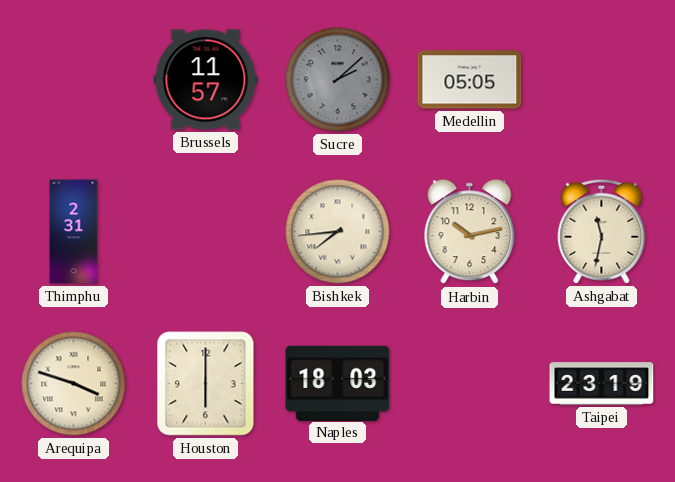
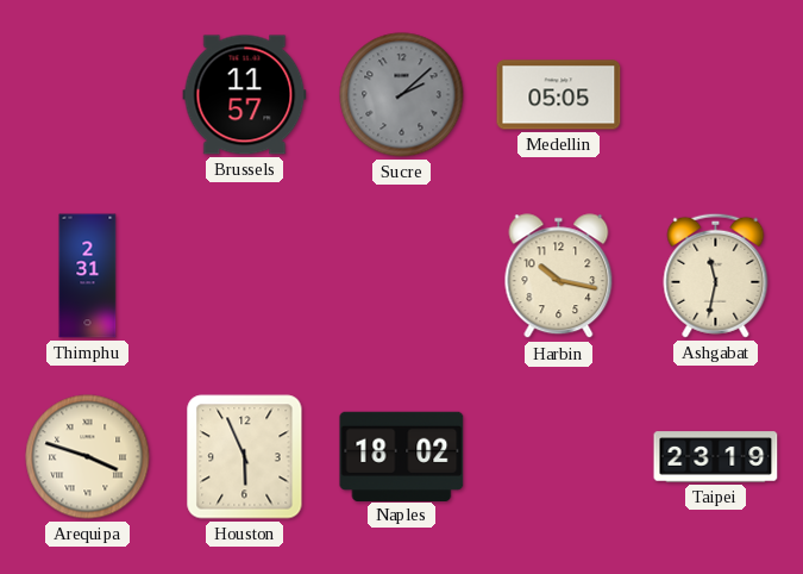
Bishkek: 7:44 -> none
Harbin: 10:13 -> 10:17
Houston: 6:00 -> 5:56
Naples: 18:03 -> 18:02
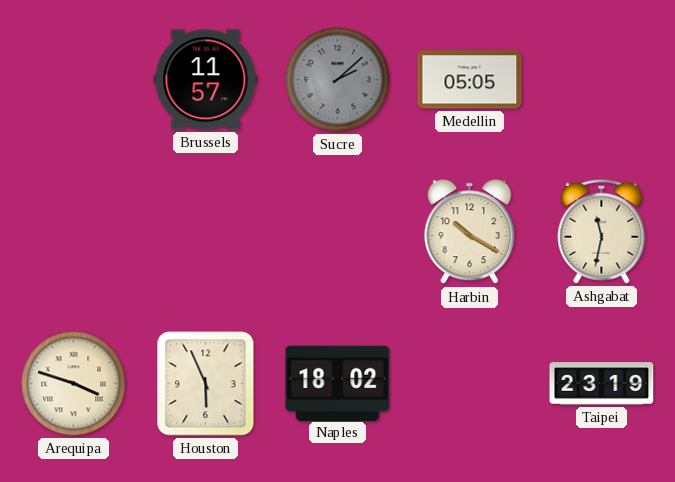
Thimphu: 2:31 -> none
Harbin: 10:17 -> 10:20
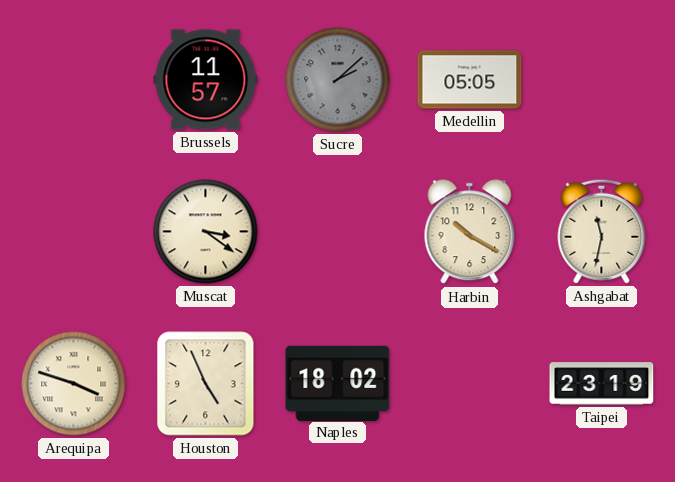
Muscat: none -> 3:21
Houston: 5:56 -> 4:56
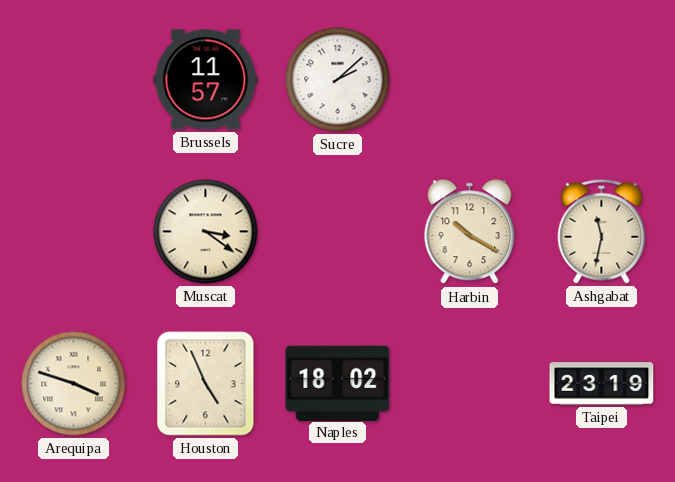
Sucre dial: grey -> white
Medellin: 05:05 -> none
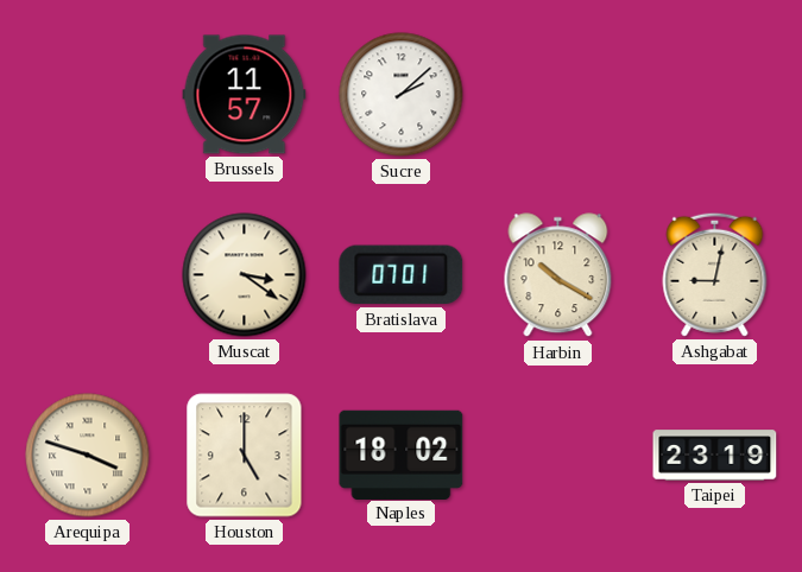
Bratislava: none -> 07:01
Ashgabat: 11:32 -> 9:02
Houston: 4:56 -> 5:00
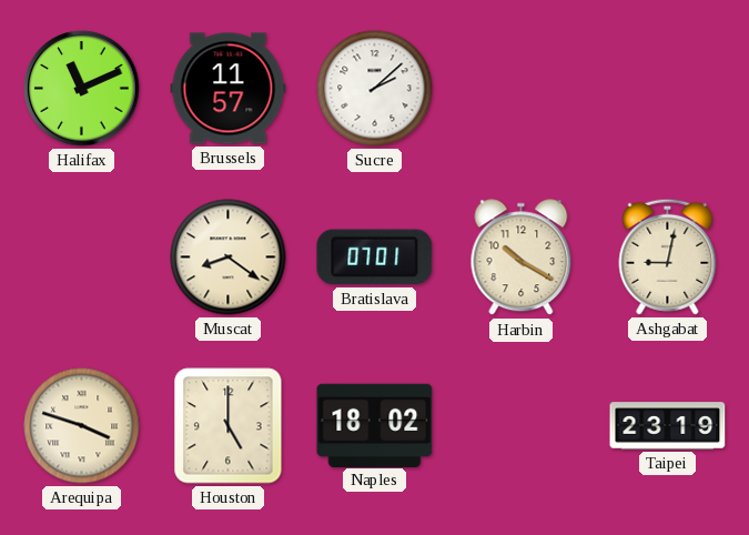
Halifax: none -> 11:11
Muscat: 3:21 -> 8:21
